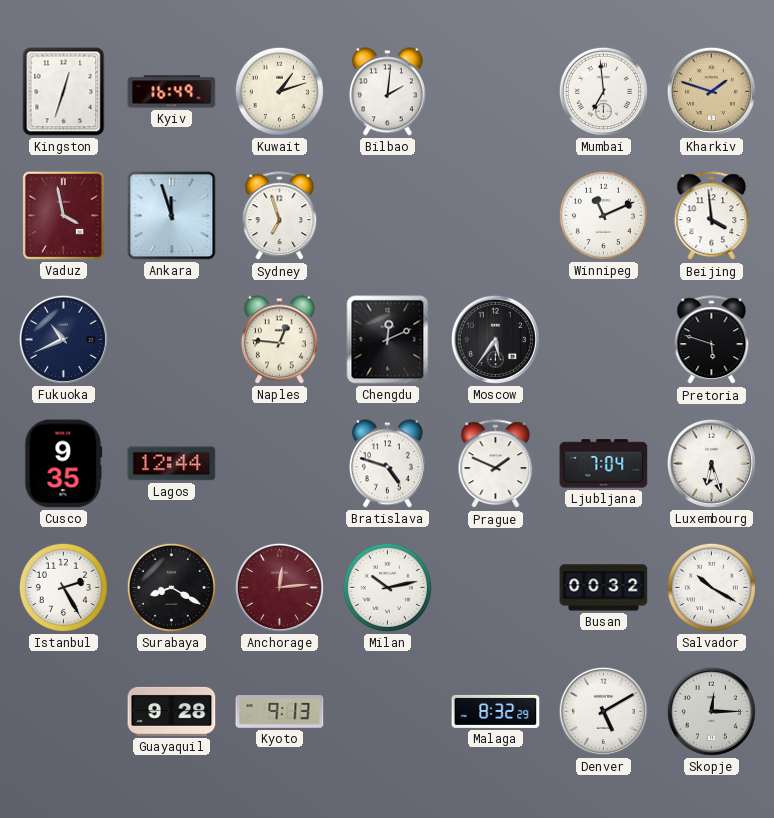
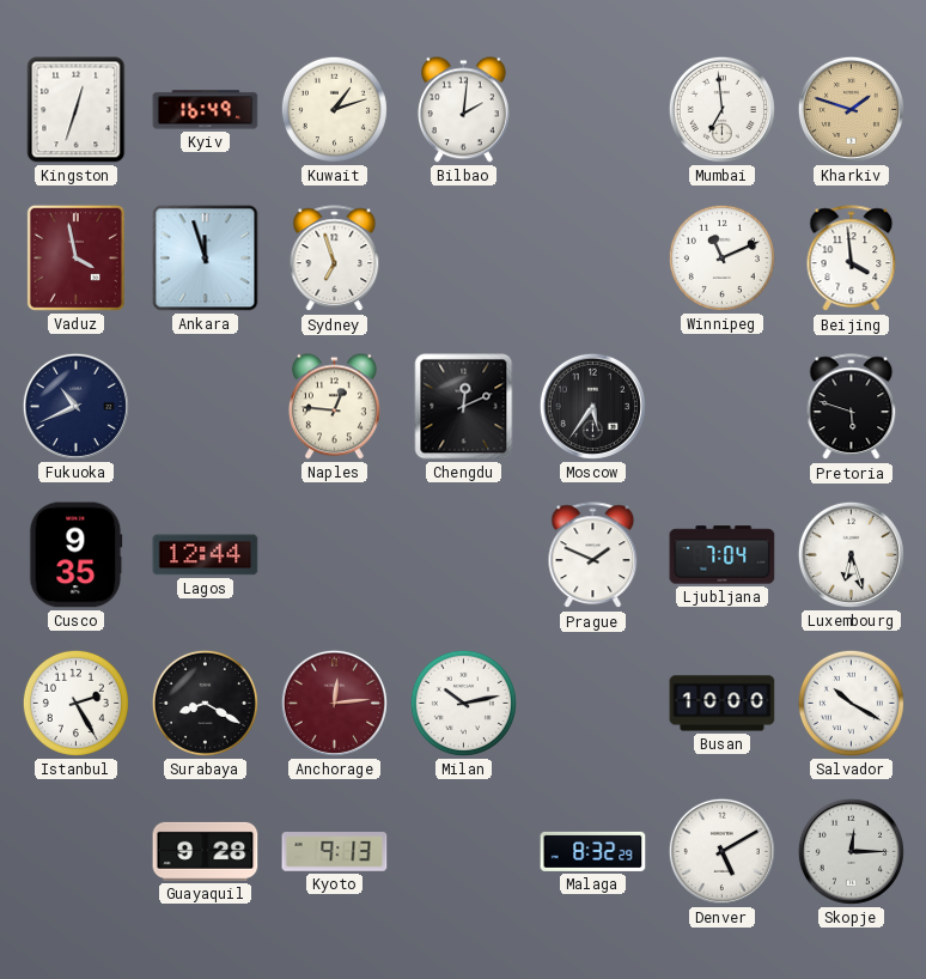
Bratislava: 4:48 -> none
Busan: 00:32 -> 10:00
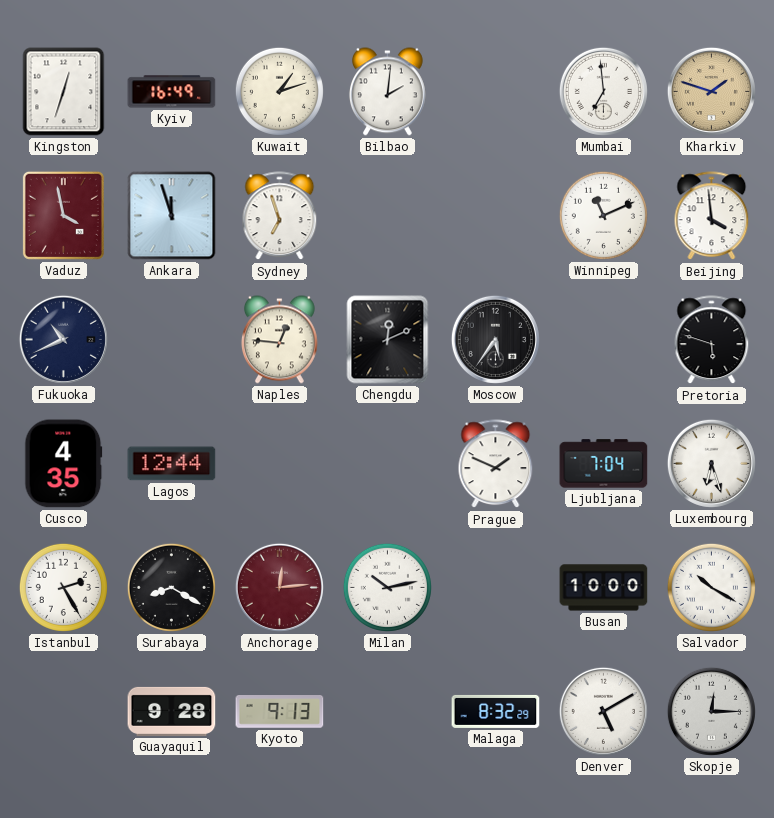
Cusco: 9:35 -> 4:35
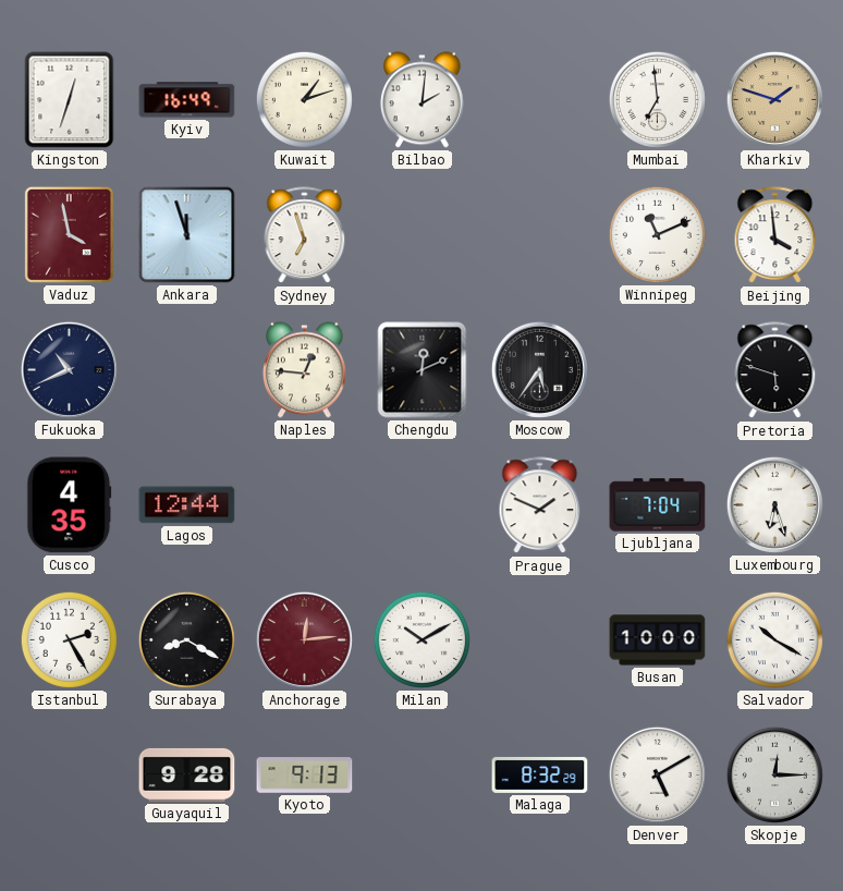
Milan: 10:13 -> 10:10
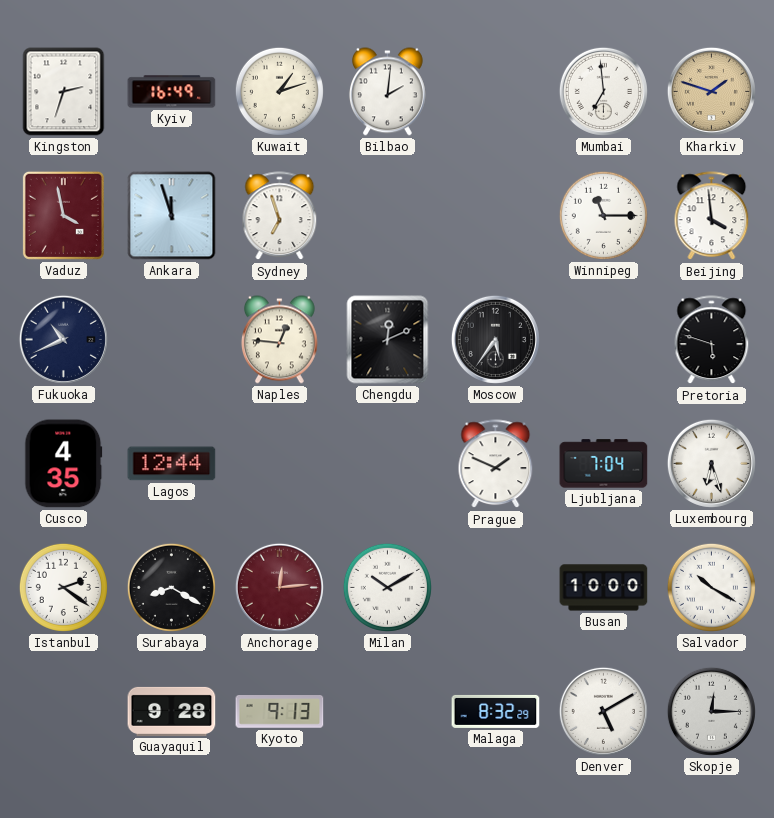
Kingston: 12:33 -> 2:33
Winnipeg: 11:11 -> 11:15
Istanbul: 2:25 -> 2:21
